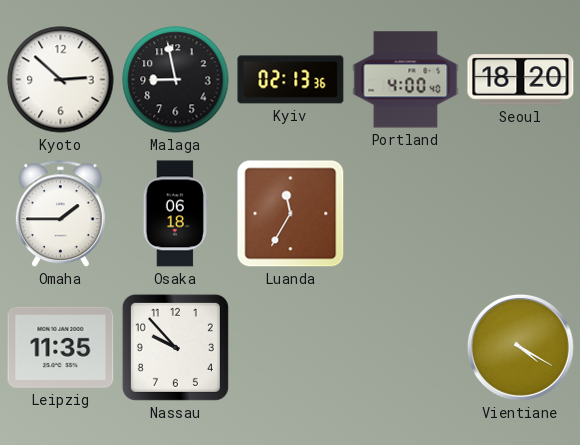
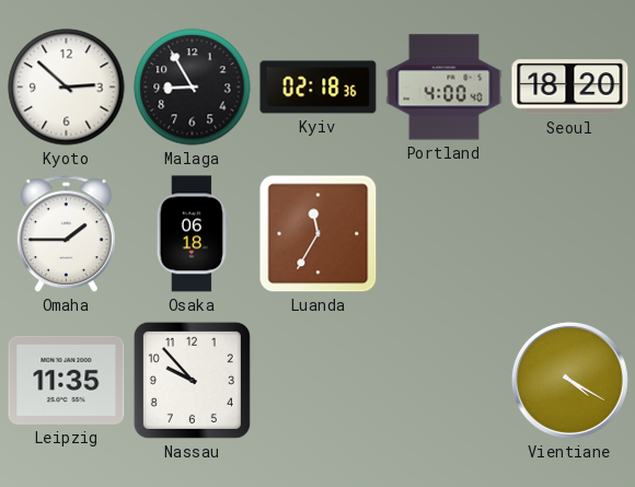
Malaga: 8:58 -> 8:55
Kyiv: 02:13 -> 02:18
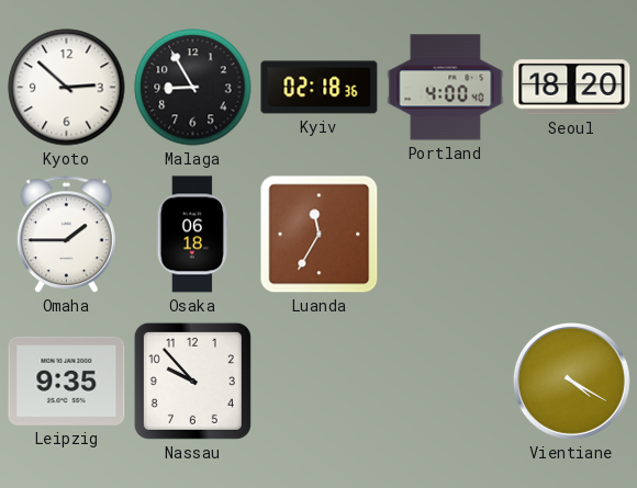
Leipzig: 11:35 -> 9:35
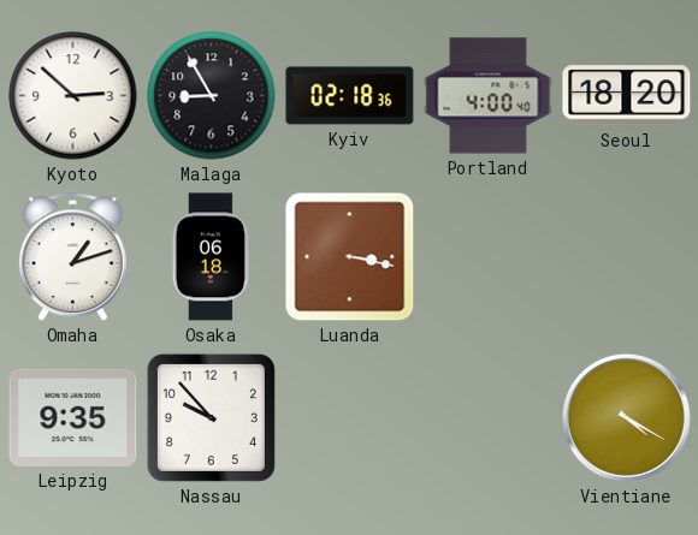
Omaha: 1:45 -> 1:12
Luanda: 11:35 -> 3:17
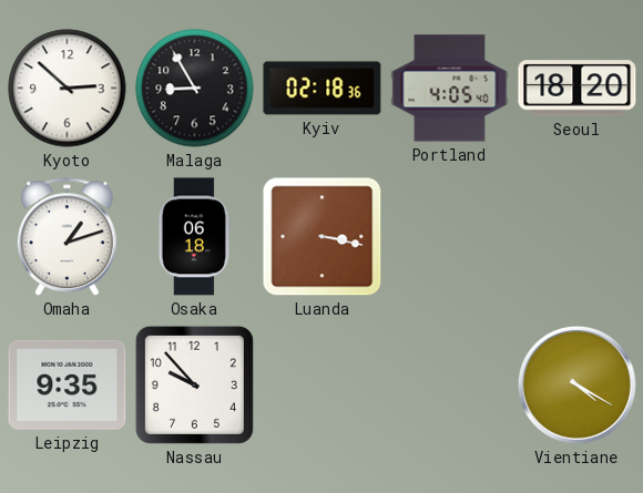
Portland: 4:00 -> 4:05
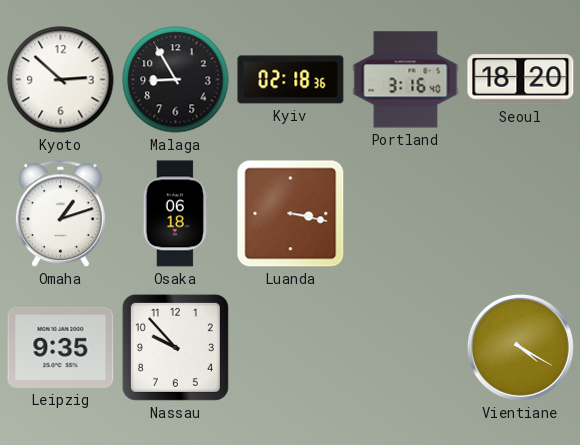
Portland: 4:05 -> 3:16
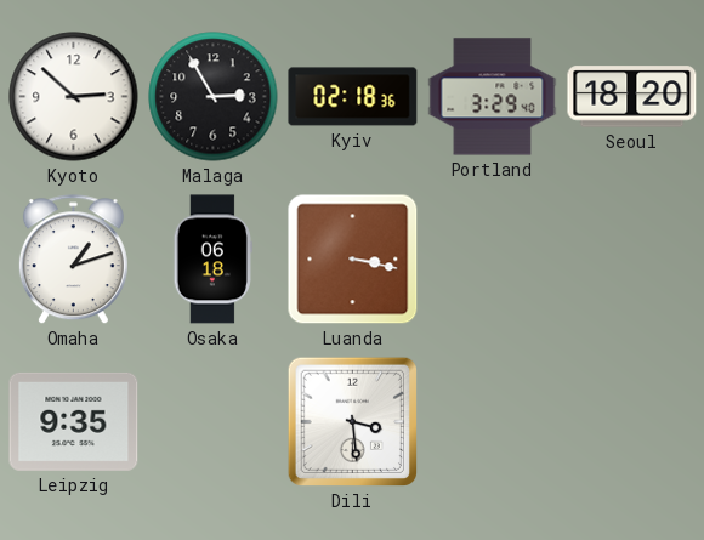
Malaga: 8:55 -> 2:55
Portland: 3:16 -> 3:29
Nassau: 9:53 -> none
Dili: none -> 3:29
Vientiane: 4:20 -> none
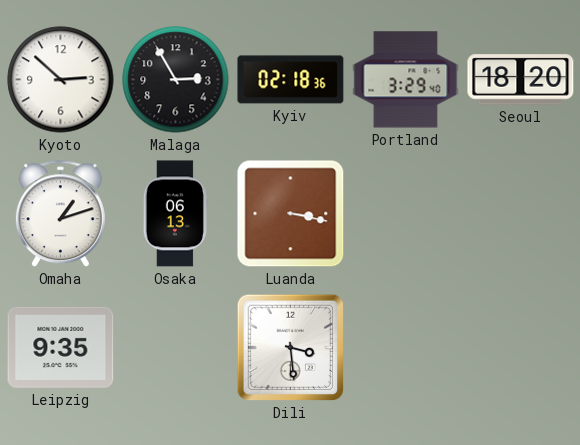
Osaka: 06:18 -> 06:13
